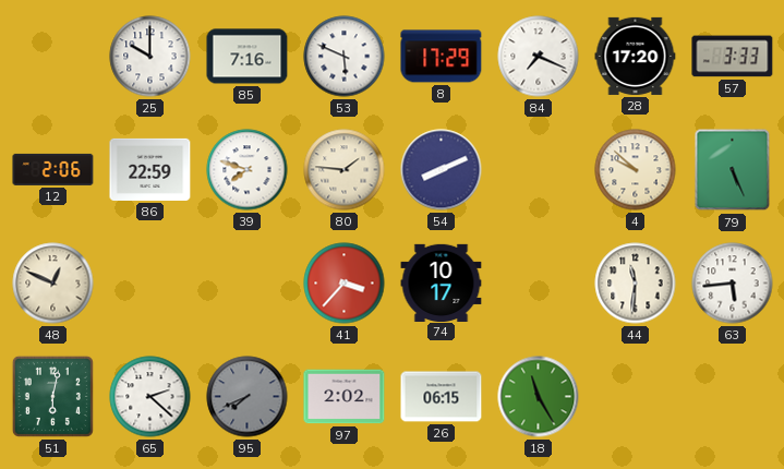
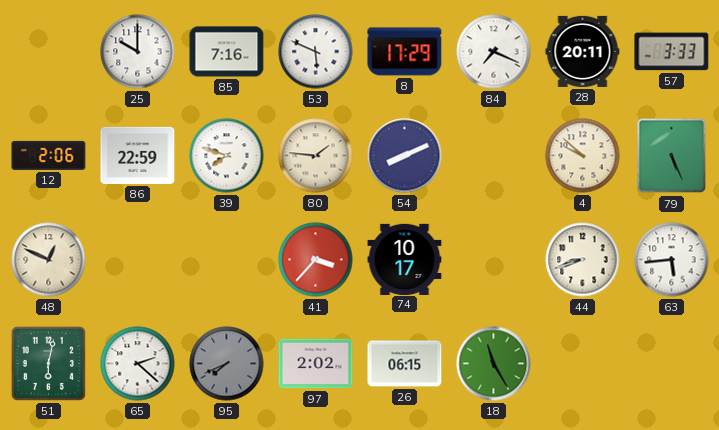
28: 17:20 -> 20:11
44: 11:31 -> 8:42
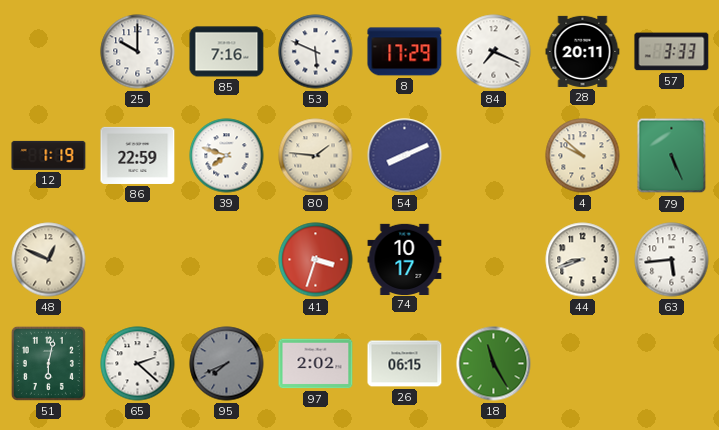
12: 2:06 -> 1:19
41: 3:37 -> 3:33
